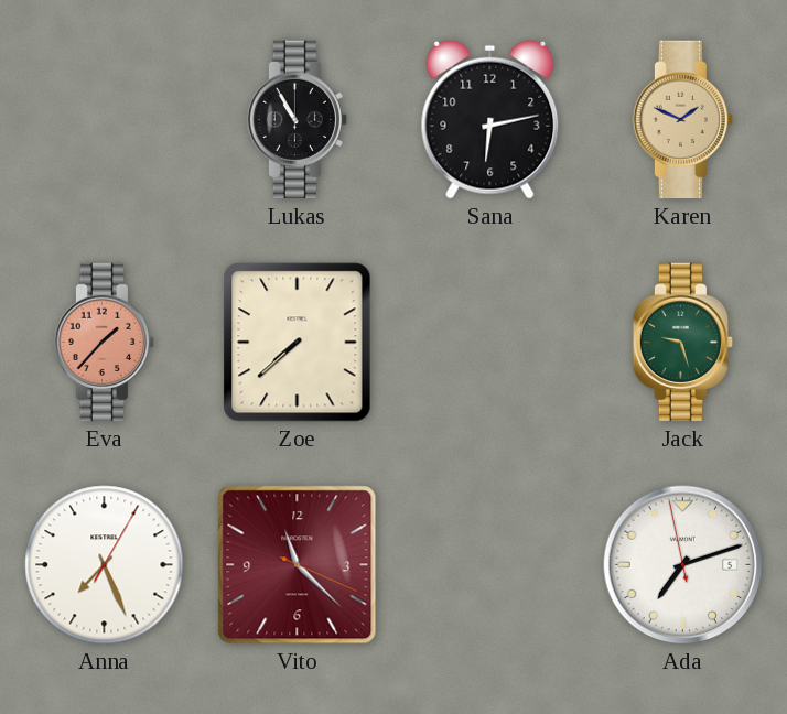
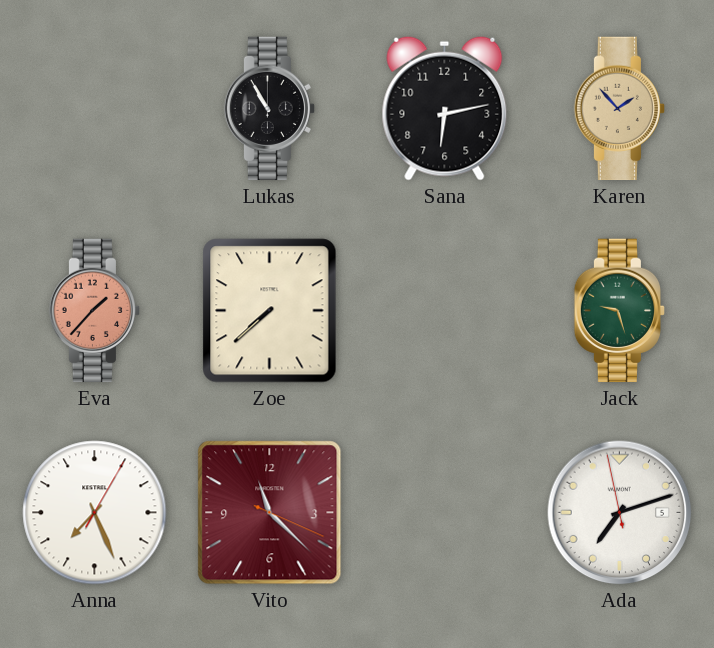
Karen: 1:49 -> 1:53
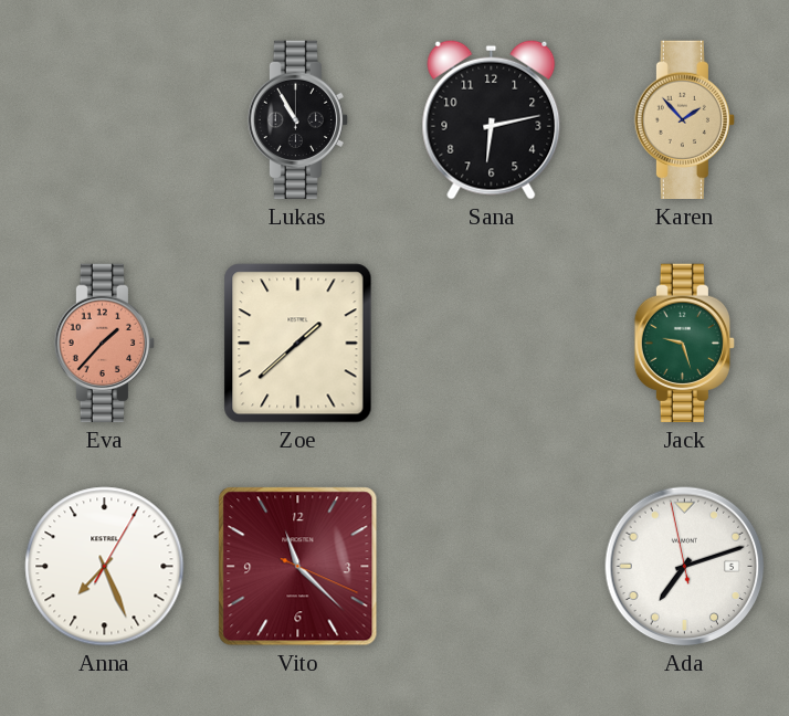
Zoe: 7:38 -> 1:38
